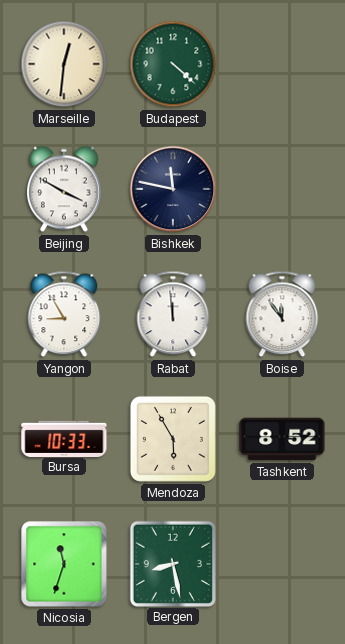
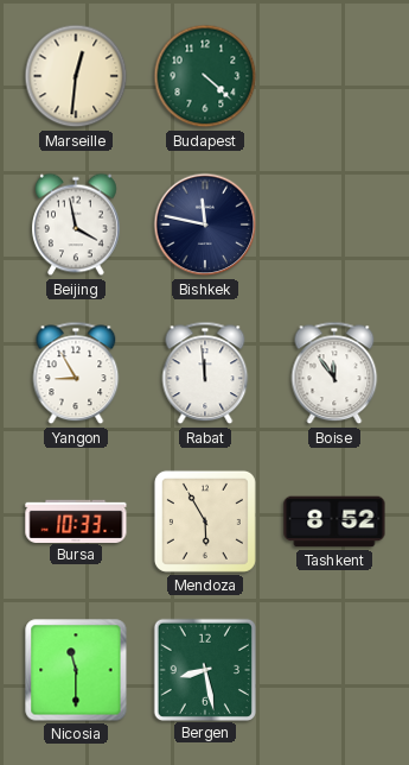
Beijing: 3:50 -> 3:58
Nicosia: 11:33 -> 11:30
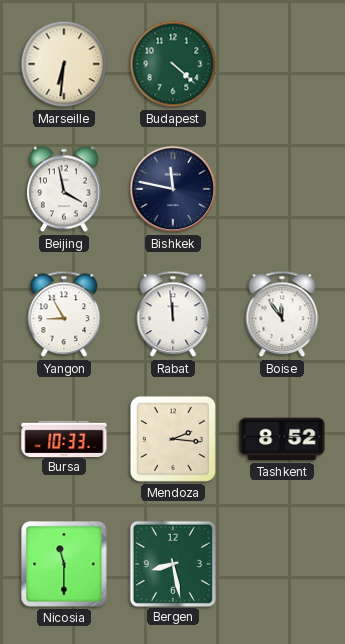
Marseille: 12:31 -> 6:31
Mendoza: 5:55 -> 2:16
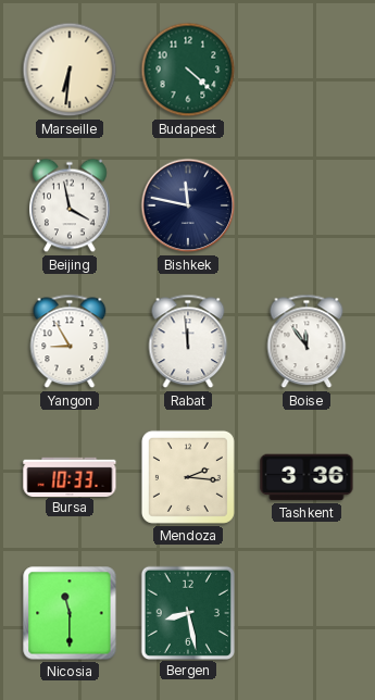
Tashkent: 8:52 -> 3:36
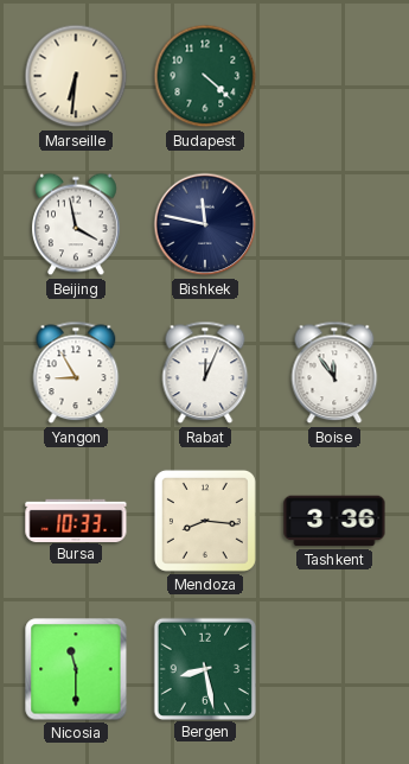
Rabat: 11:59 -> 12:04
Mendoza: 2:16 -> 8:16
